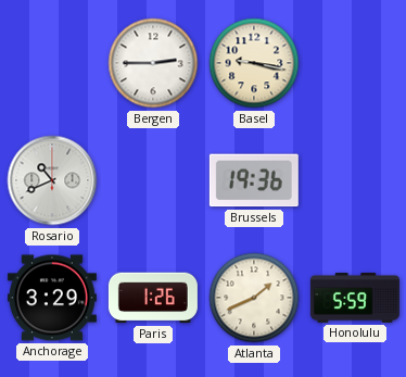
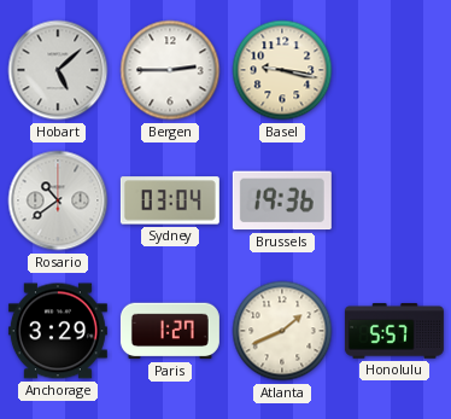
Hobart: none -> 5:08
Rosario: 10:41 -> 10:39
Sydney: none -> 03:04
Paris: 1:26 -> 1:27
Honolulu: 5:59 -> 5:57
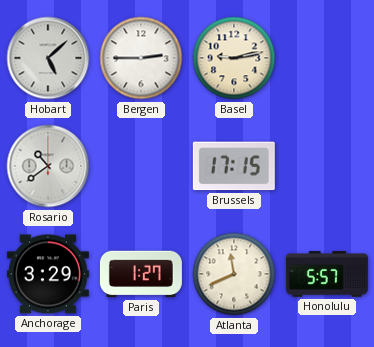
Basel: 9:17 -> 9:13
Sydney: 03:04 -> none
Brussels: 19:36 -> 17:15
Atlanta: 1:41 -> 11:41
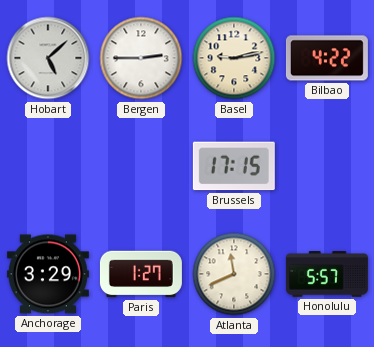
Bilbao: none -> 4:22
Rosario: 10:39 -> none
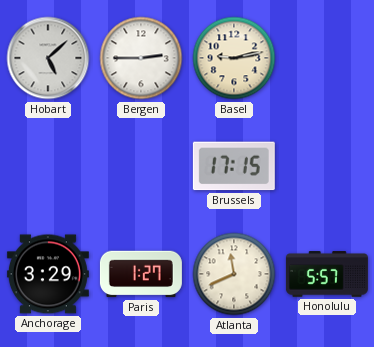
Bilbao: 4:22 -> none
